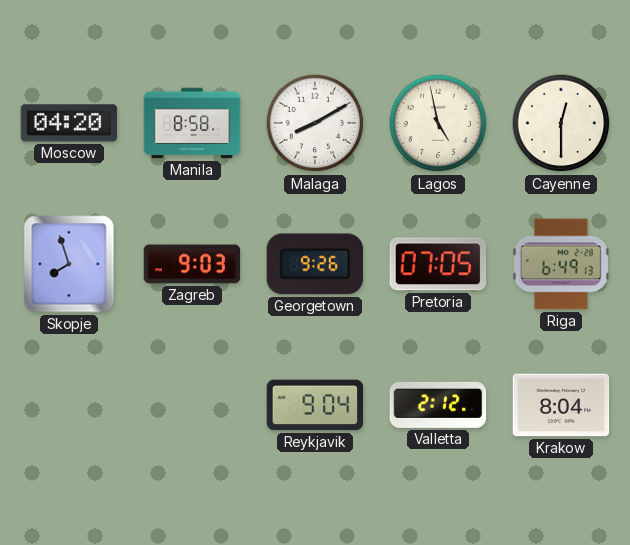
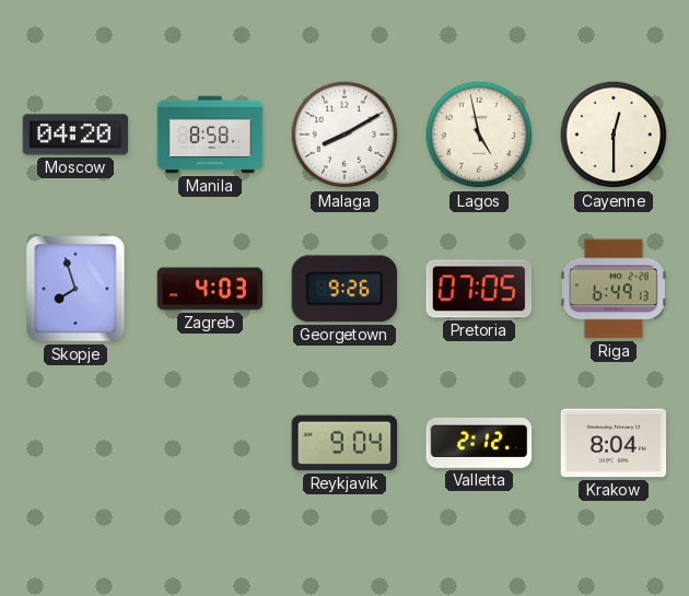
Zagreb: 9:03 -> 4:03
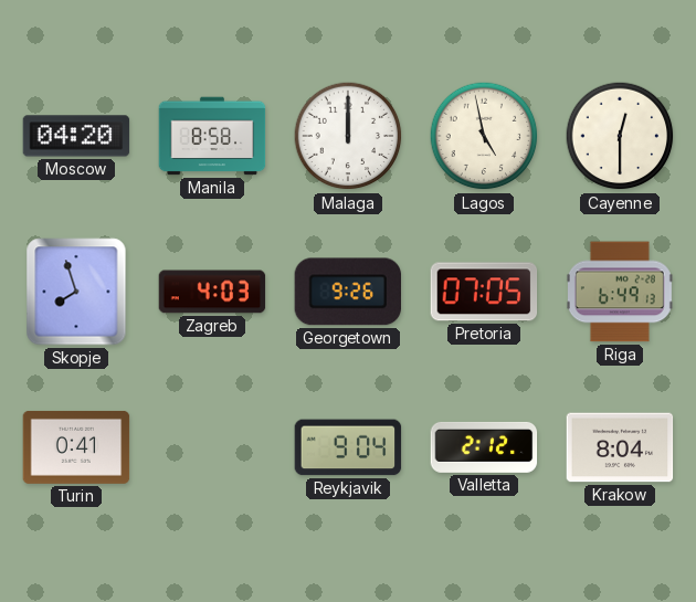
Malaga: 8:10 -> 12:00
Turin: none -> 0:41
